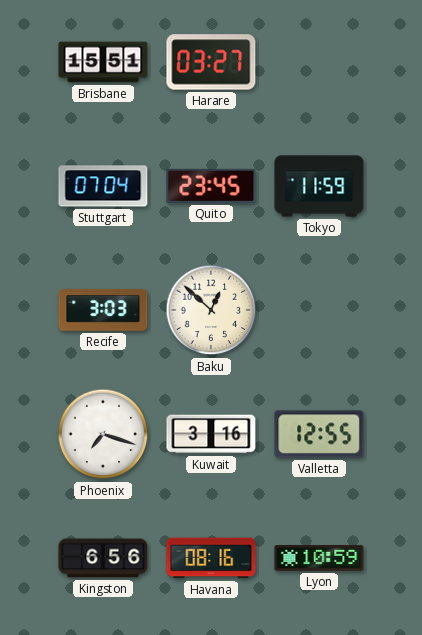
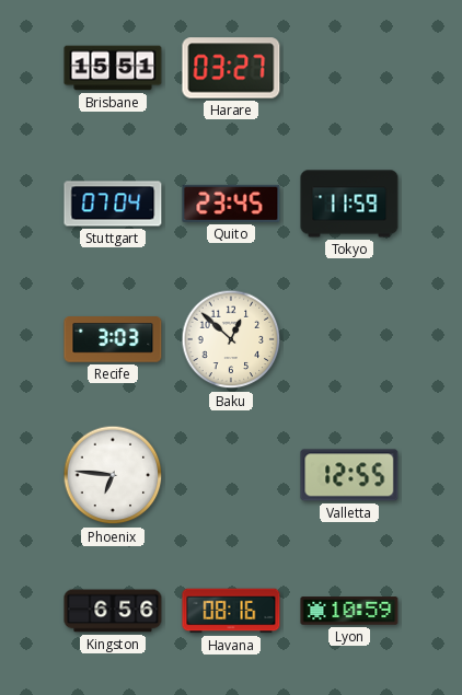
Phoenix: 7:18 -> 6:46
Kuwait: 3:16 -> none
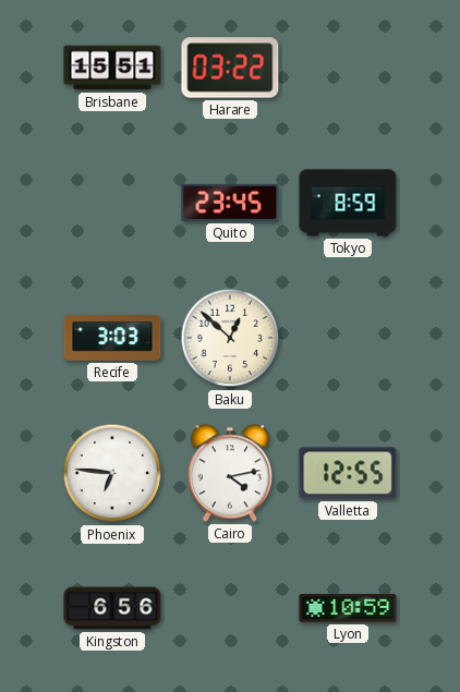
Harare: 03:27 -> 03:22
Stuttgart: 07:04 -> none
Tokyo: 11:59 -> 8:59
Cairo: none -> 4:13
Havana: 08:16 -> none
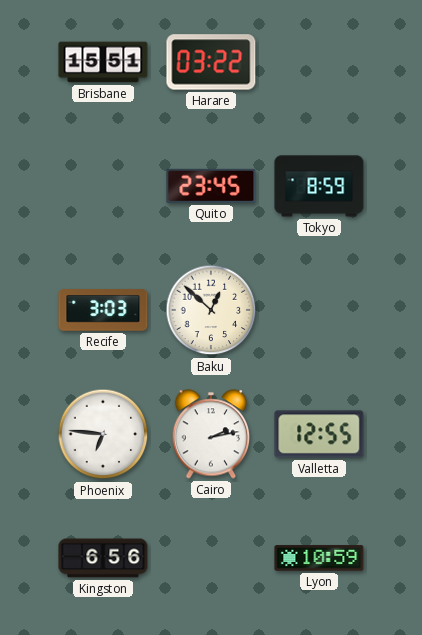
Cairo: 4:13 -> 2:13
